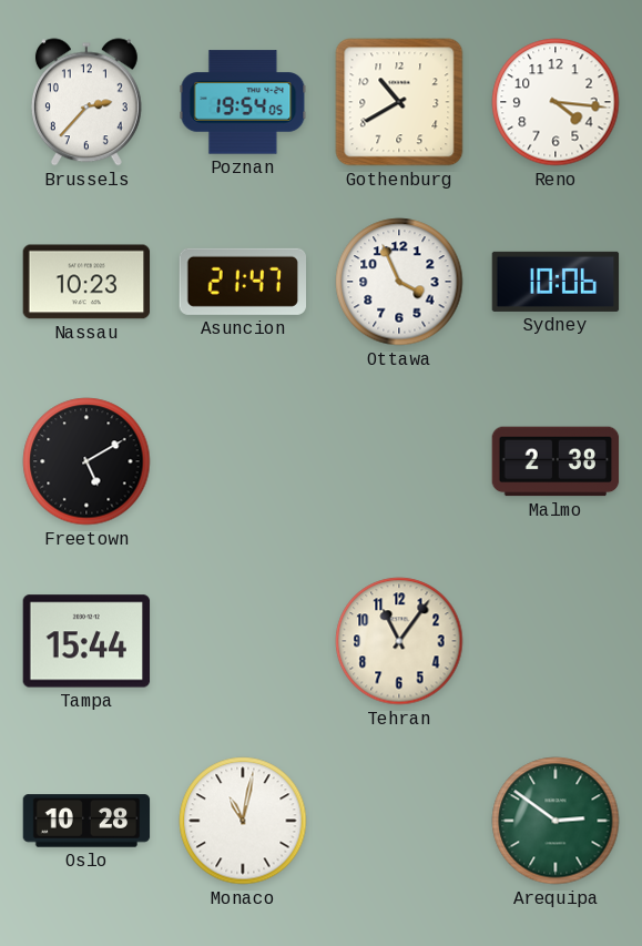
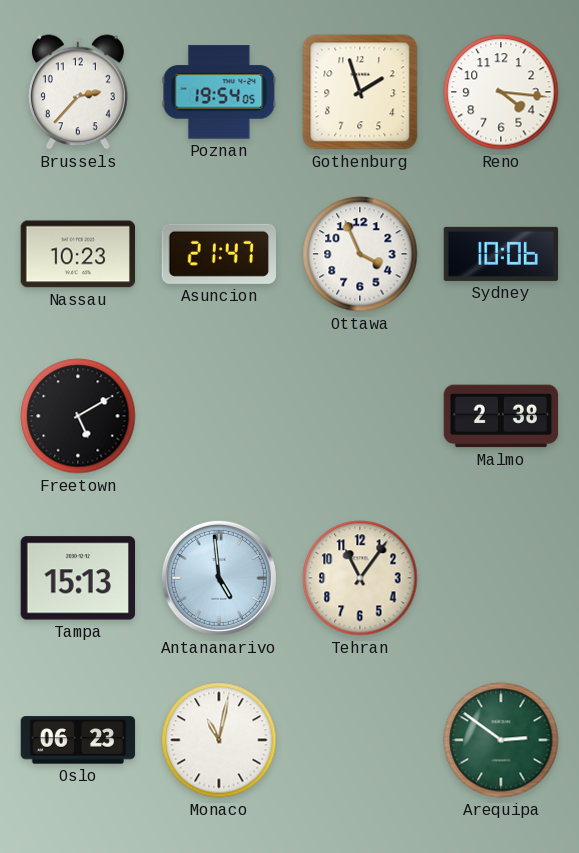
Gothenburg: 10:40 -> 1:57
Tampa: 15:44 -> 15:13
Antananarivo: none -> 4:59
Oslo: 10:28 -> 06:23
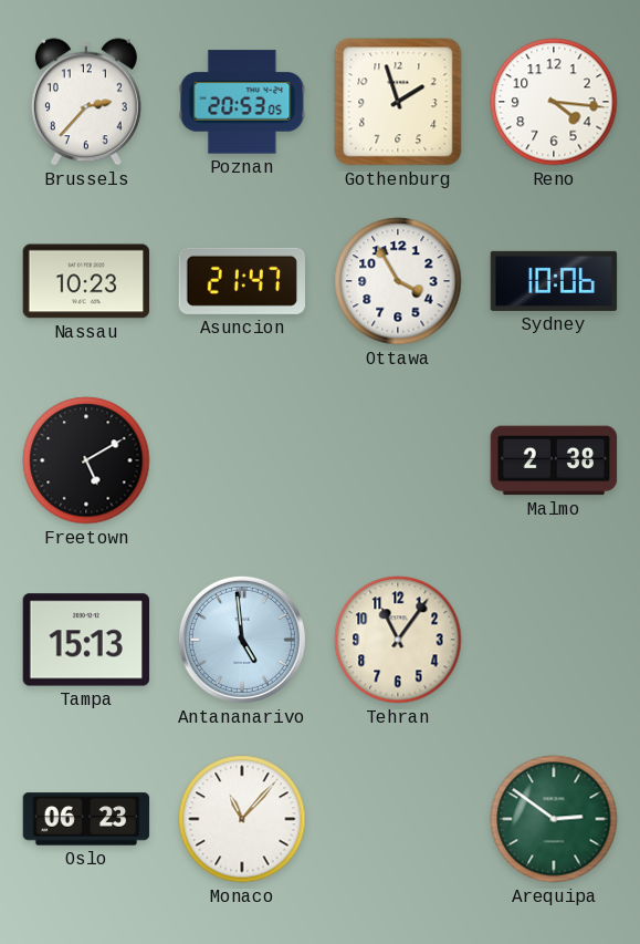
Poznan: 19:54 -> 20:53
Ottawa: 3:56 -> 3:55
Monaco: 11:02 -> 11:07
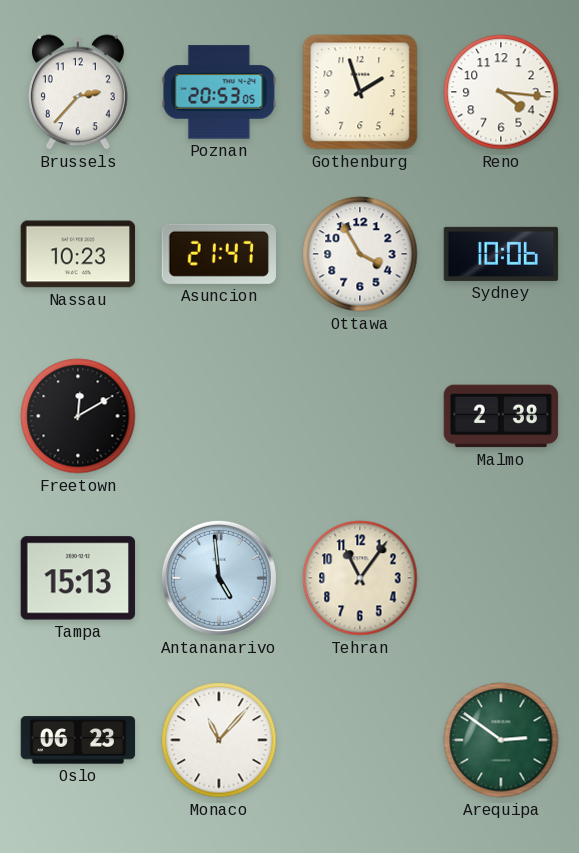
Freetown: 5:10 -> 12:10
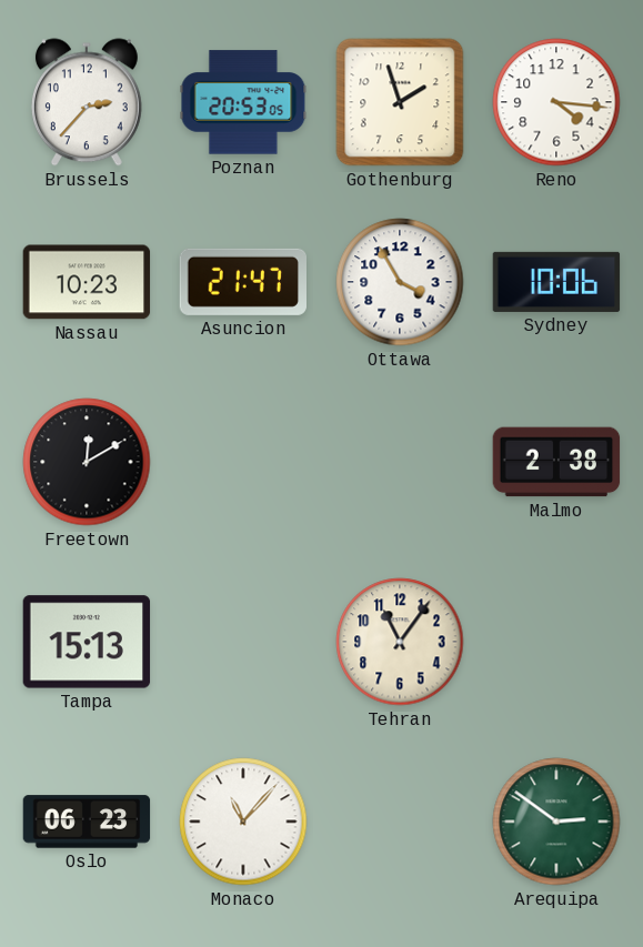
Antananarivo: 4:59 -> none
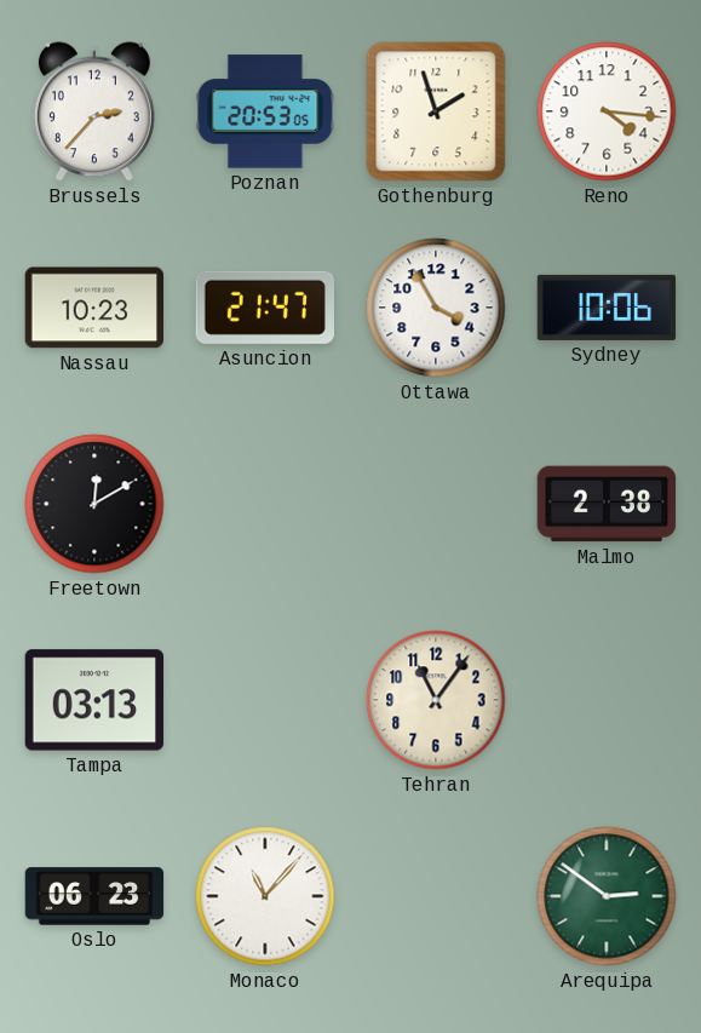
Tampa: 15:13 -> 03:13
